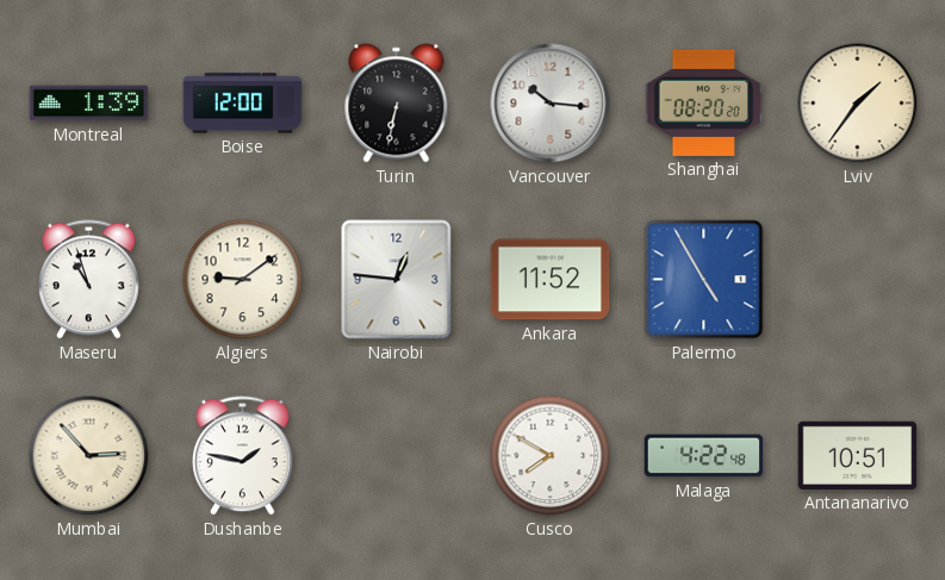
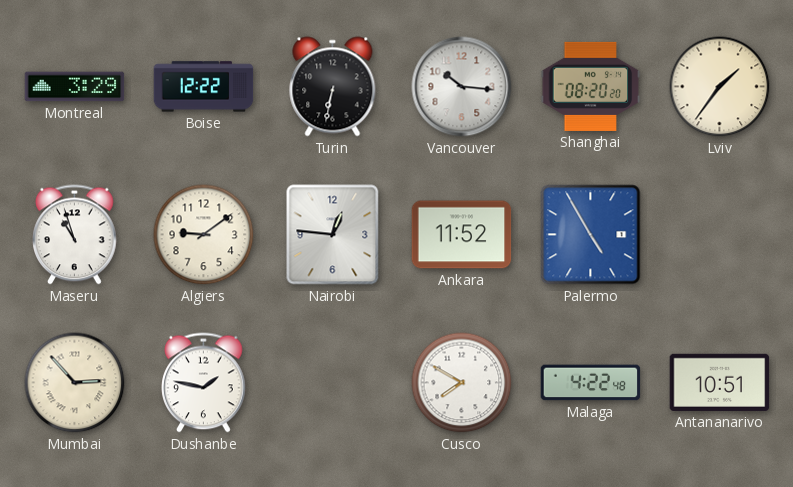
Montreal: 1:39 -> 3:29
Boise: 12:00 -> 12:22
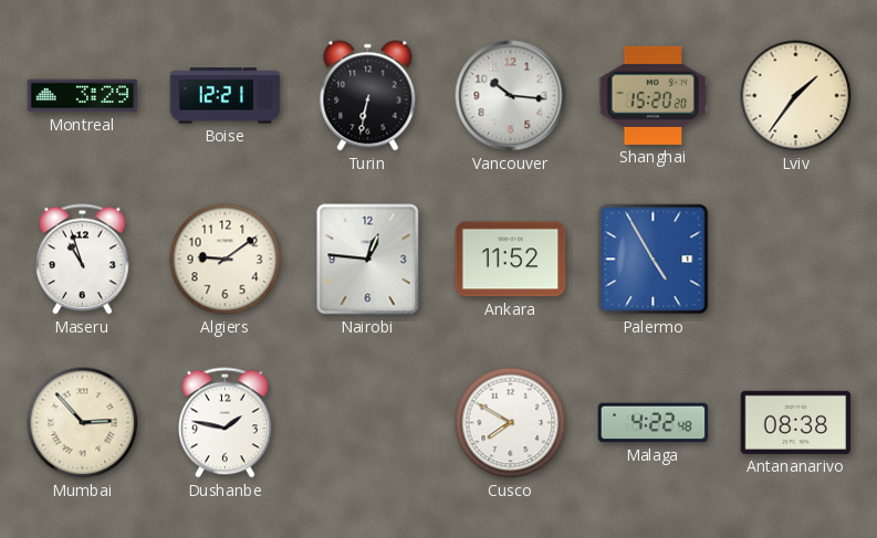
Boise: 12:22 -> 12:21
Shanghai: 08:20 -> 15:20
Antananarivo: 10:51 -> 08:38
